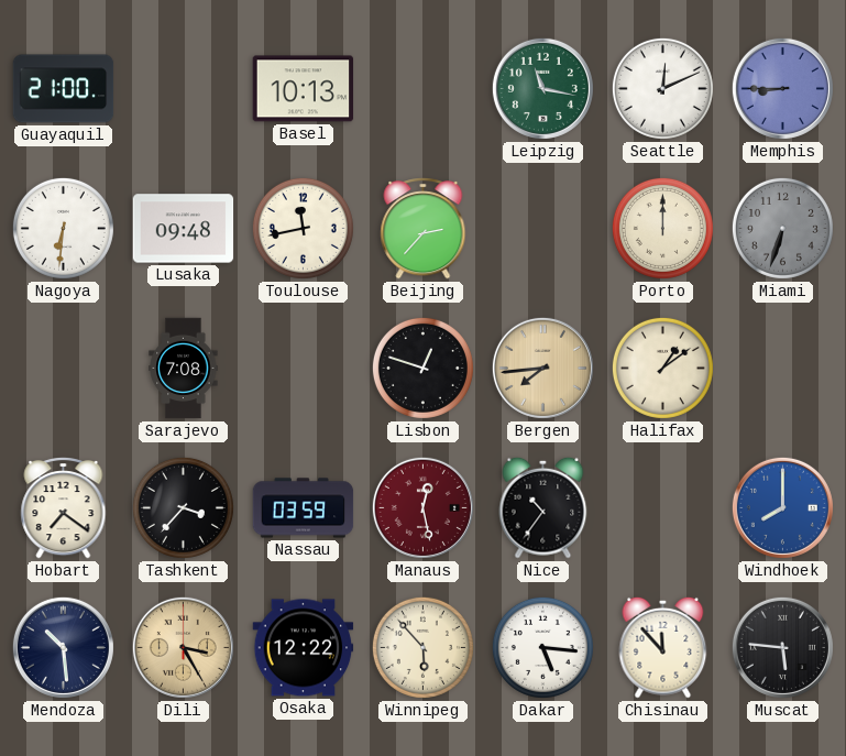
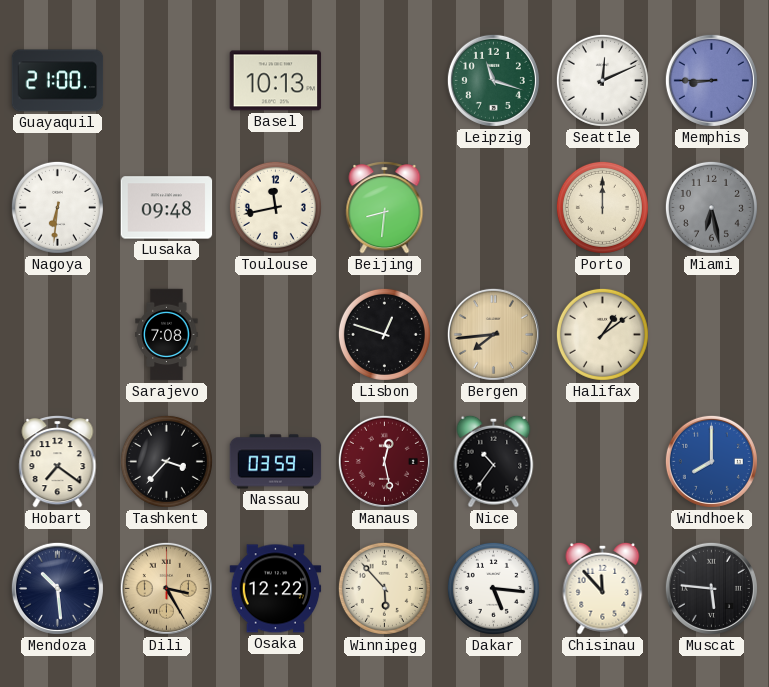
Leipzig: 11:17 -> 11:18
Beijing: 2:37 -> 8:31
Miami: 6:33 -> 6:28
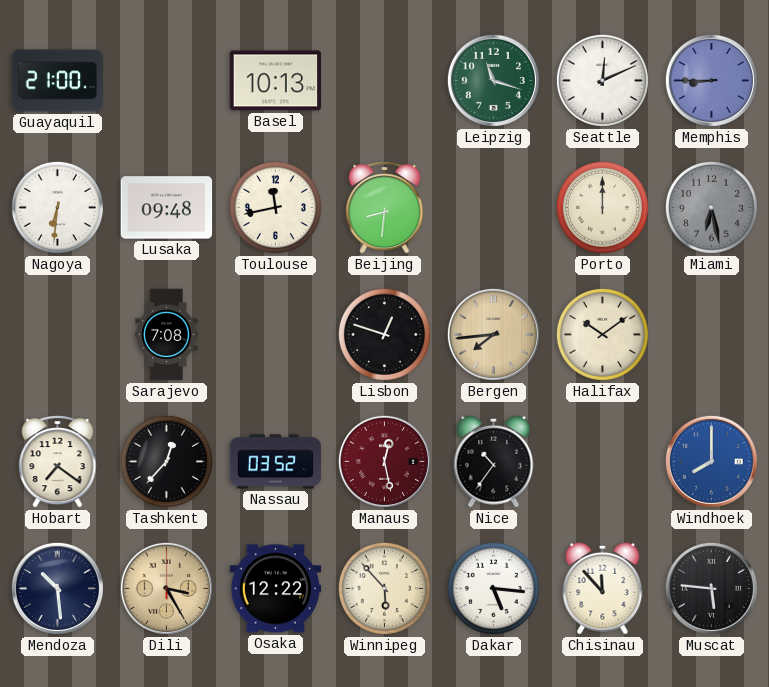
Halifax: 1:09 -> 10:09
Tashkent: 3:37 -> 12:37
Nassau: 03:59 -> 03:52
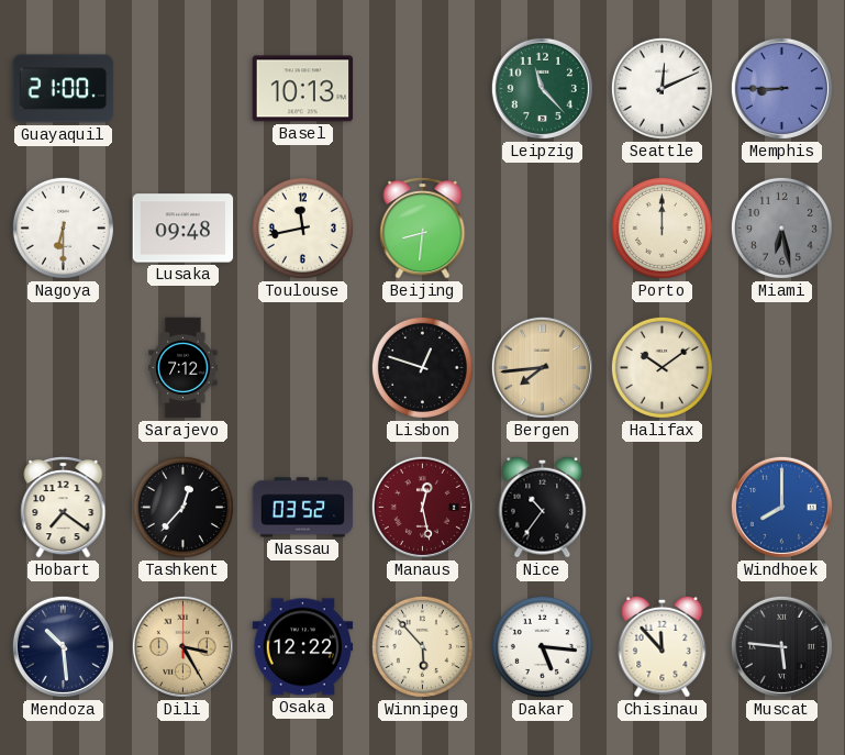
Leipzig: 11:18 -> 11:23
Nagoya: 6:31 -> 6:30
Sarajevo: 7:08 -> 7:12
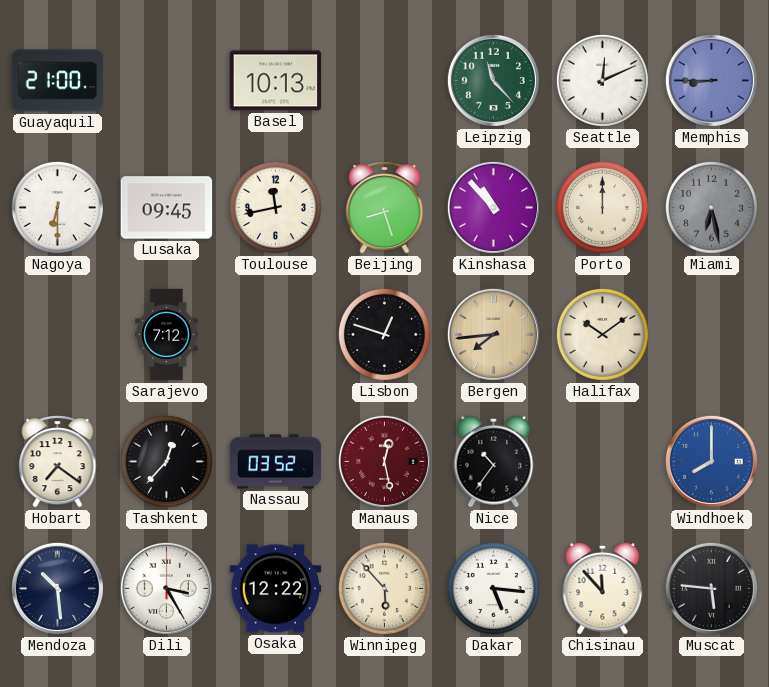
Lusaka: 09:48 -> 09:45
Beijing: 8:31 -> 8:27
Kinshasa: none -> 10:53
Dili dial: champagne -> white
